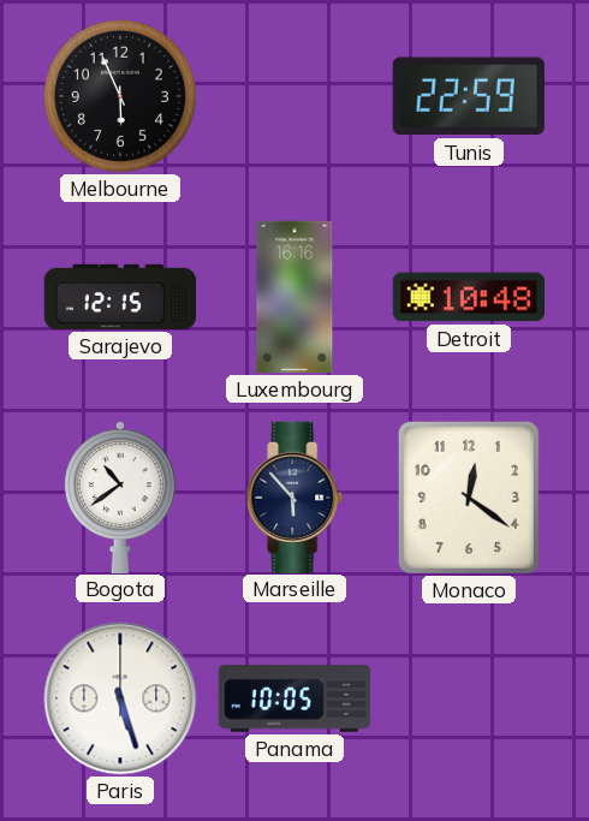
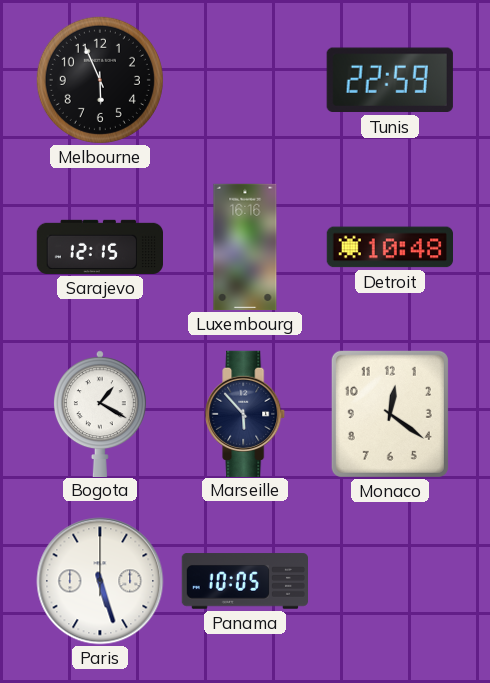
Bogota: 10:39 -> 1:20
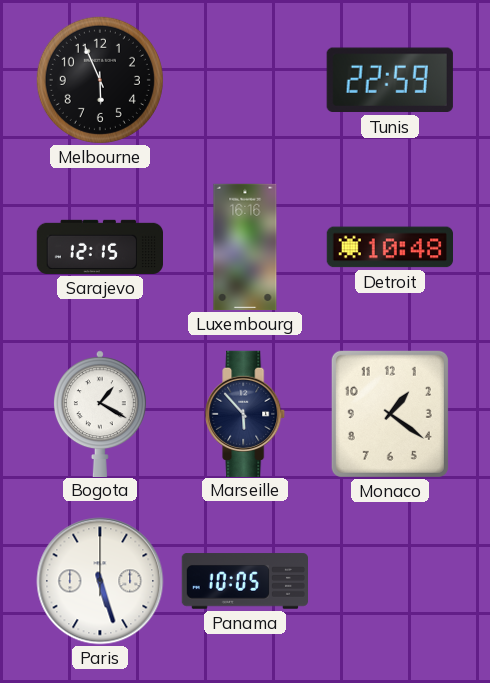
Monaco: 12:21 -> 1:21
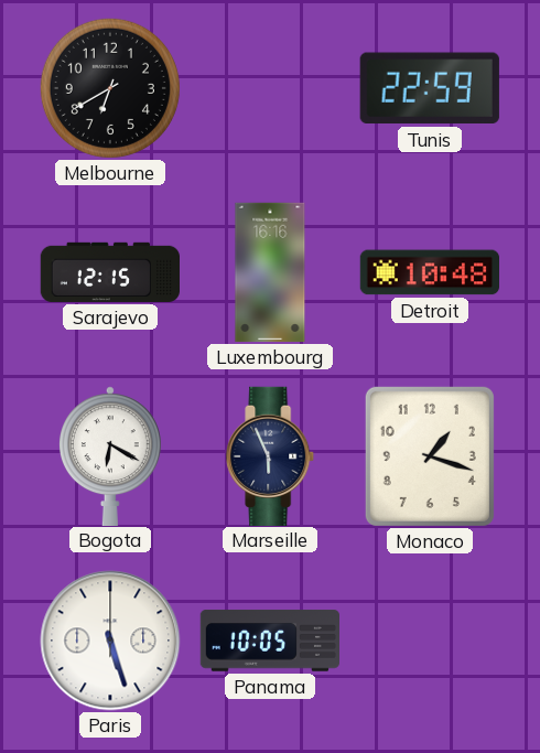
Melbourne: 5:56 -> 6:40
Bogota: 1:20 -> 6:20
Marseille: 5:53 -> 5:56
Monaco: 1:21 -> 1:18
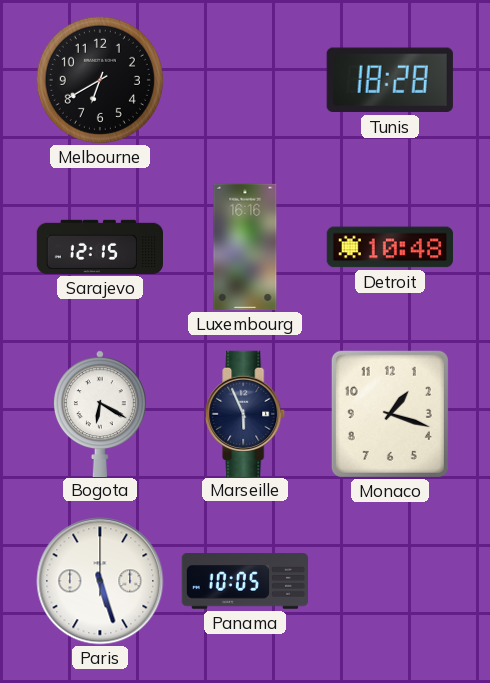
Tunis: 22:59 -> 18:28
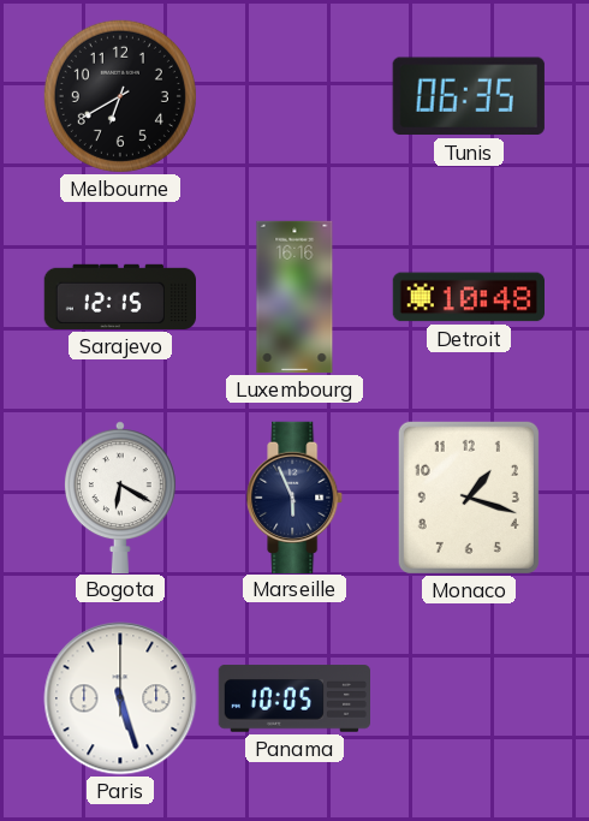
Tunis: 18:28 -> 06:35
